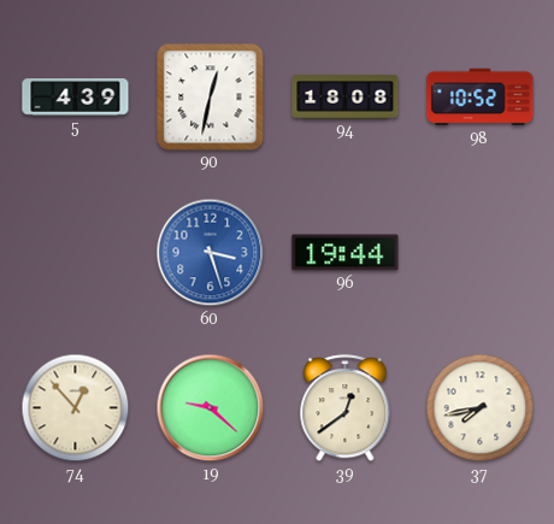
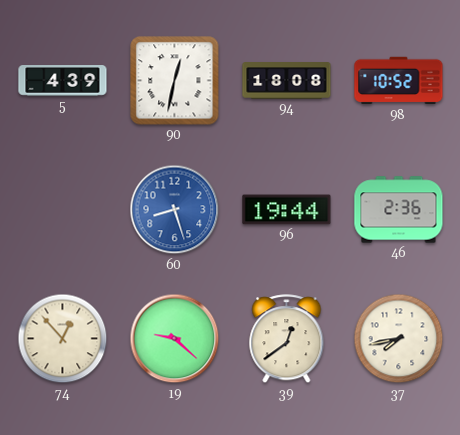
60: 3:27 -> 8:27
46: none -> 2:36
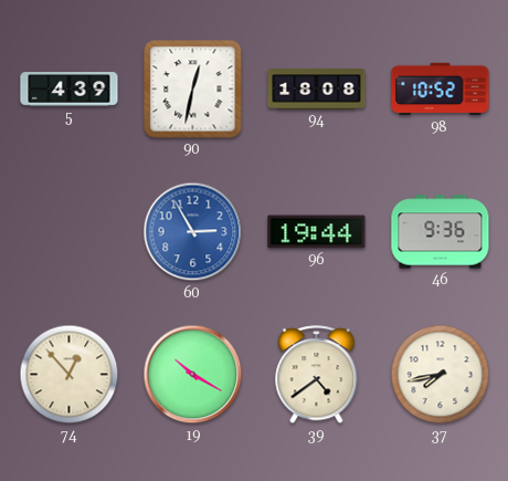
60: 8:27 -> 2:55
46: 2:36 -> 9:36
19: 9:22 -> 10:20
39: 12:39 -> 4:39
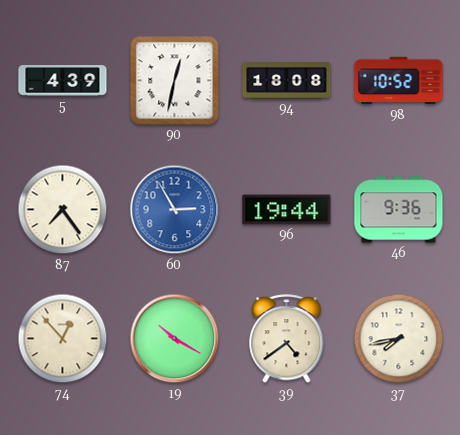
87: none -> 7:24
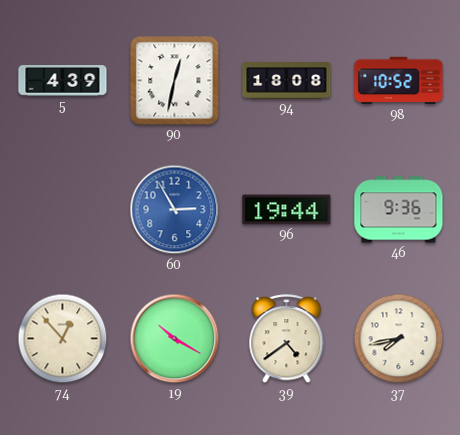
87: 7:24 -> none
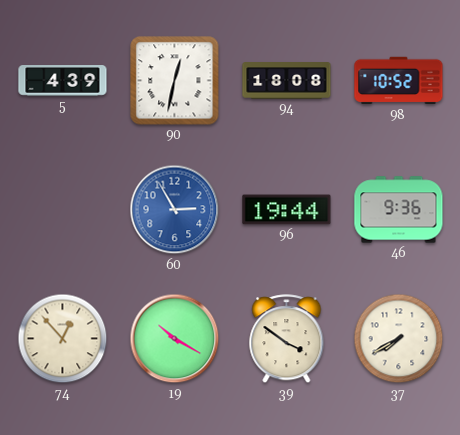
39: 4:39 -> 3:51
37: 7:43 -> 7:40
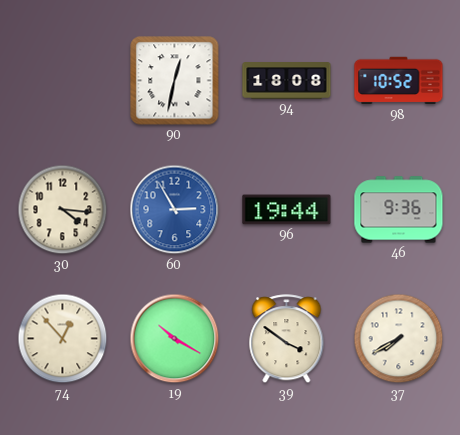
5: 4:39 -> none
30: none -> 4:16
